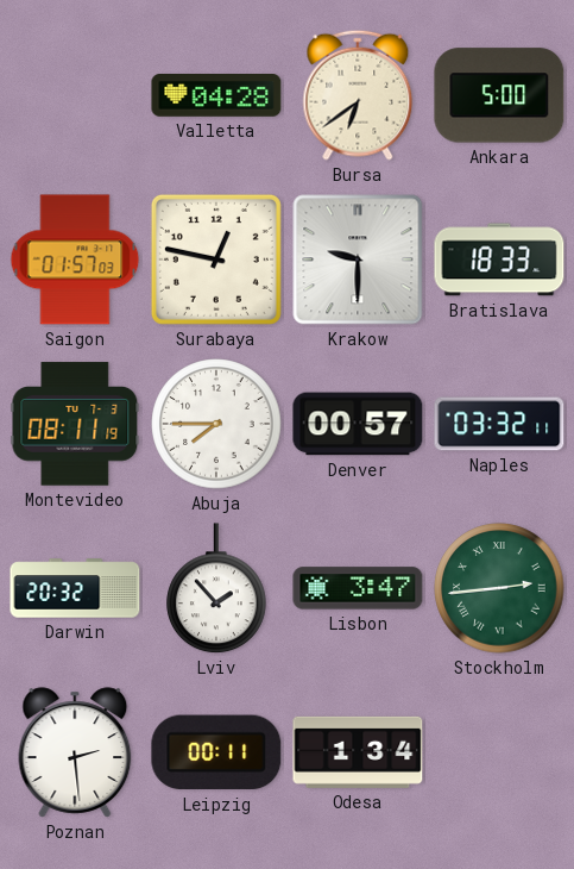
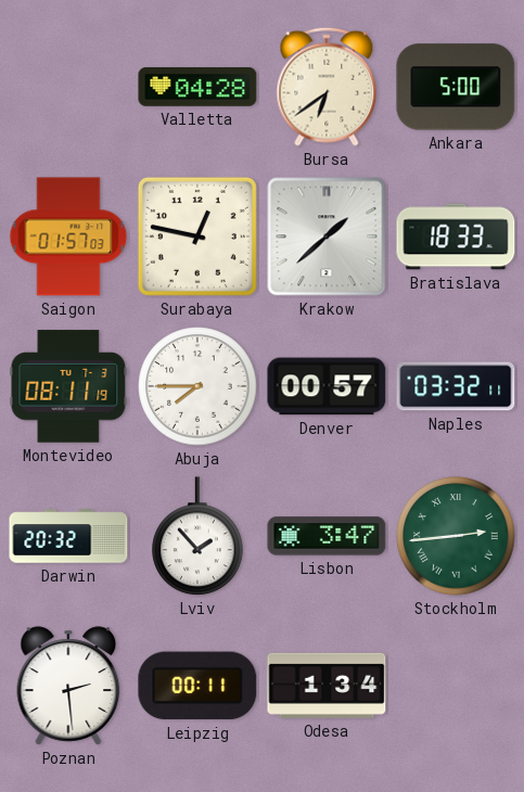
Krakow: 9:30 -> 1:38
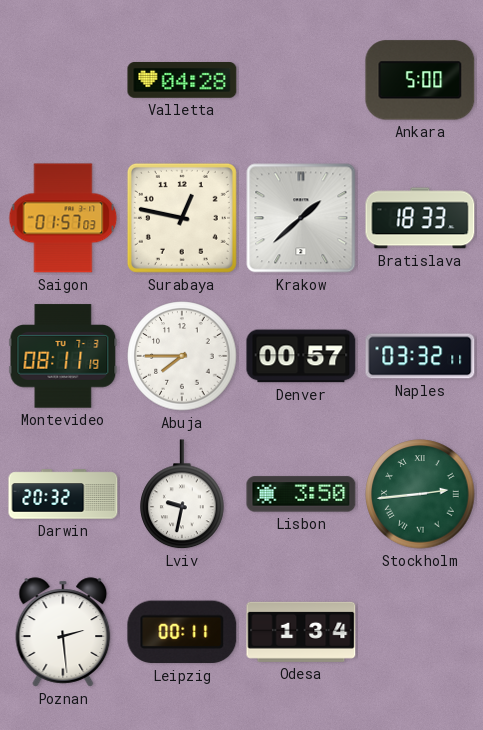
Bursa: 6:39 -> none
Lviv: 1:53 -> 9:32
Lisbon: 3:47 -> 3:50
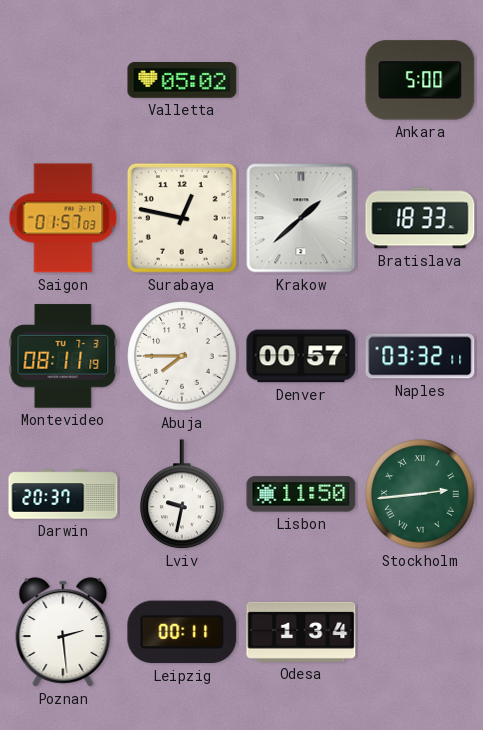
Valletta: 04:28 -> 05:02
Darwin: 20:32 -> 20:37
Lisbon: 3:50 -> 11:50
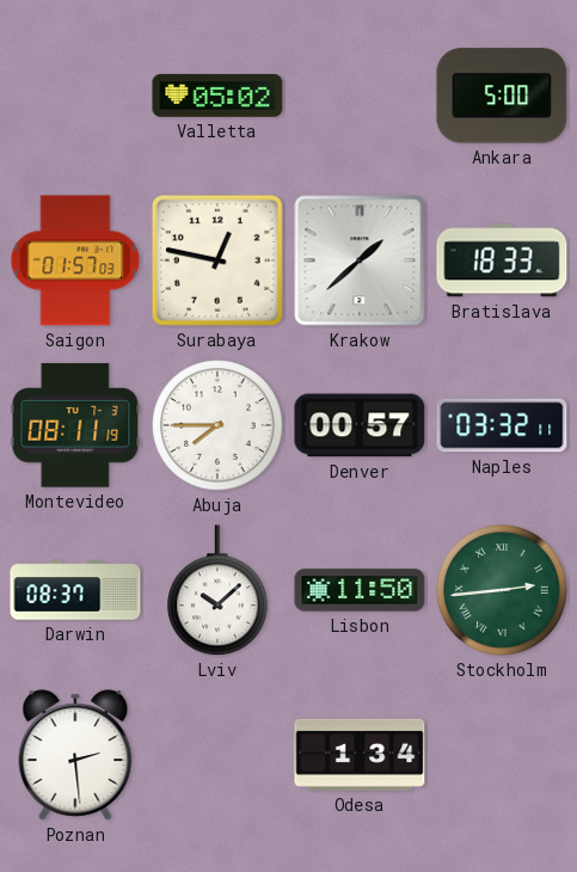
Darwin: 20:37 -> 08:37
Lviv: 9:32 -> 10:08
Leipzig: 00:11 -> none
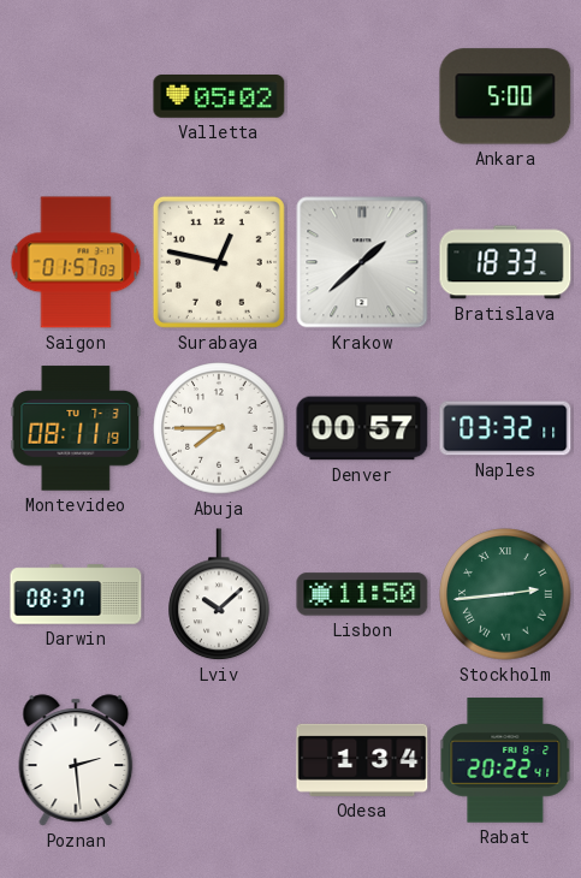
Rabat: none -> 20:22
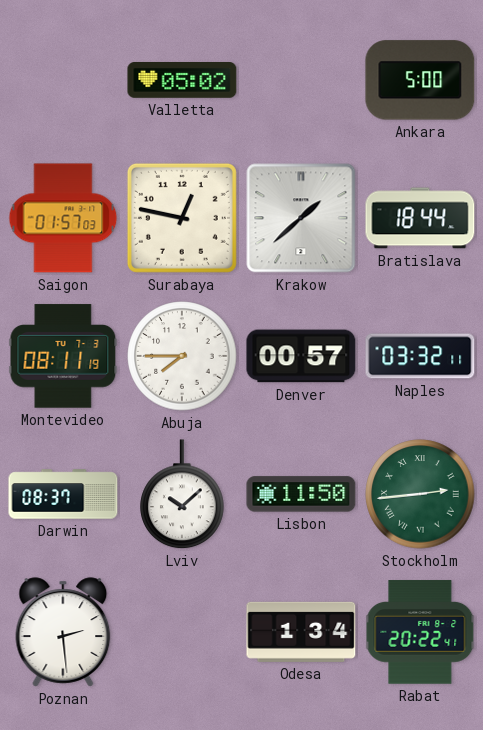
Bratislava: 18:33 -> 18:44
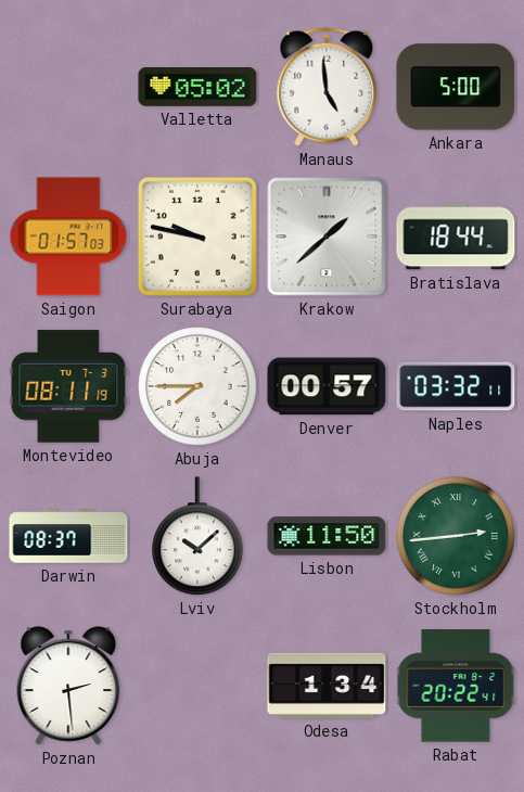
Manaus: none -> 4:59
Surabaya: 12:47 -> 9:47
